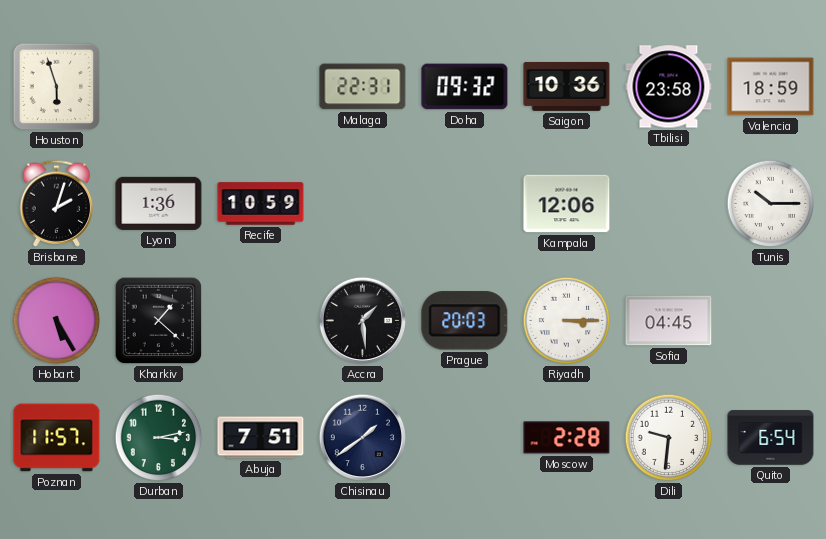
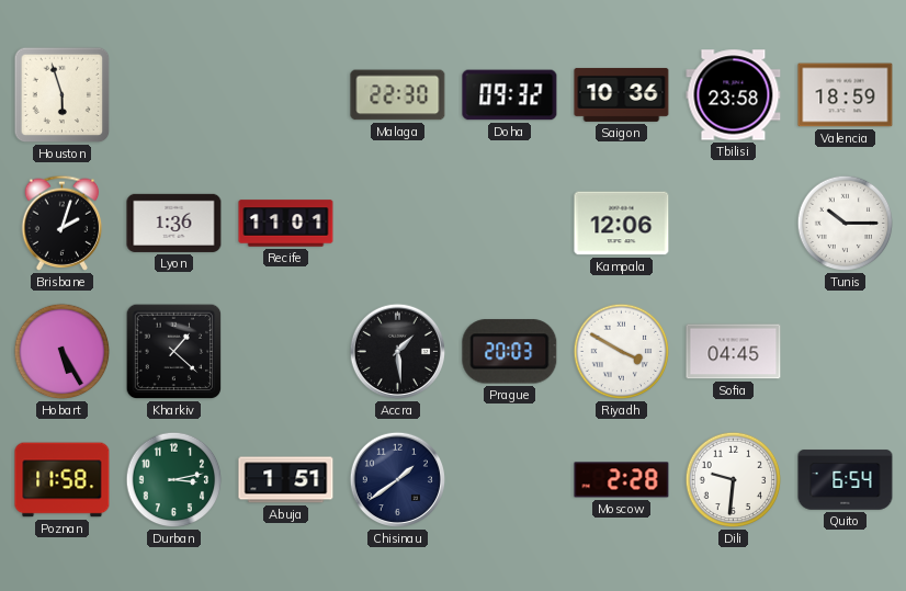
Malaga: 22:31 -> 22:30
Recife: 10:59 -> 11:01
Riyadh: 3:15 -> 3:50
Poznan: 11:57 -> 11:58
Abuja: 7:51 -> 1:51
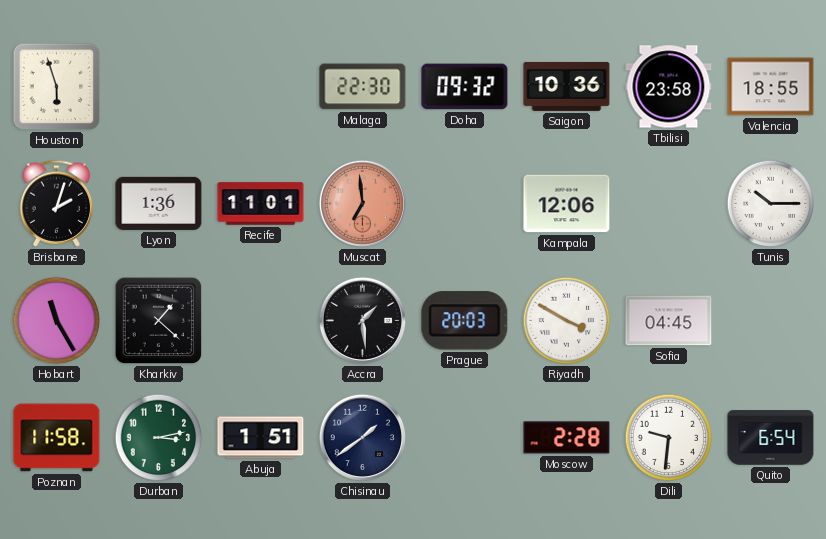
Valencia: 18:59 -> 18:55
Muscat: none -> 6:59
Hobart: 5:25 -> 11:25
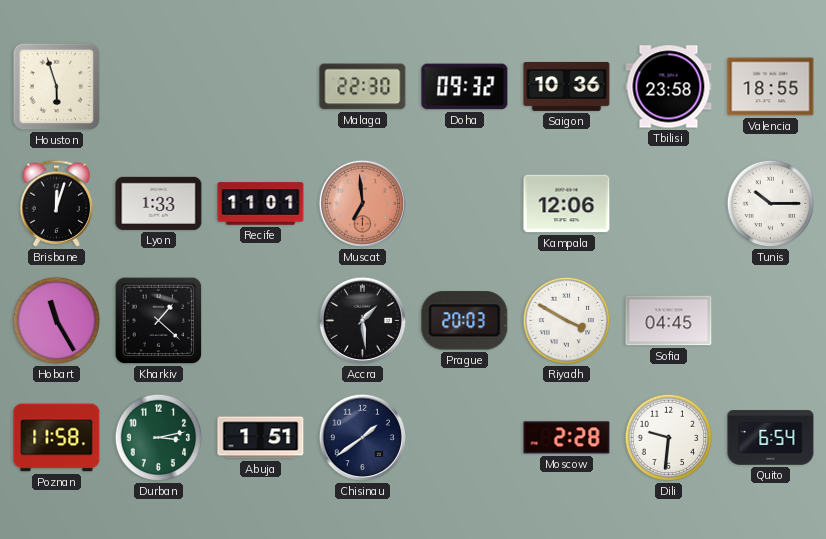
Brisbane: 2:03 -> 12:03
Lyon: 1:36 -> 1:33
